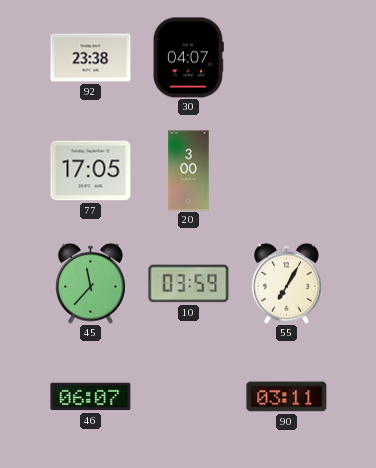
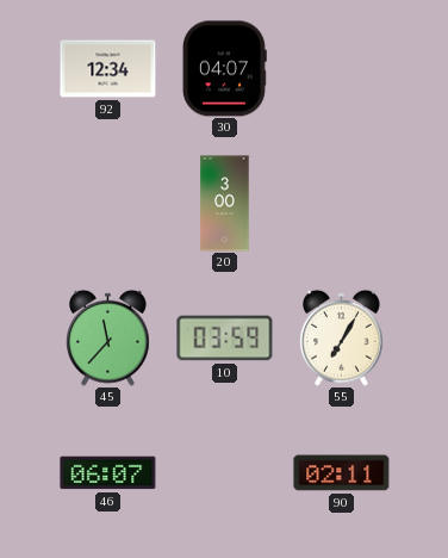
92: 23:38 -> 12:34
77: 17:05 -> none
90: 03:11 -> 02:11
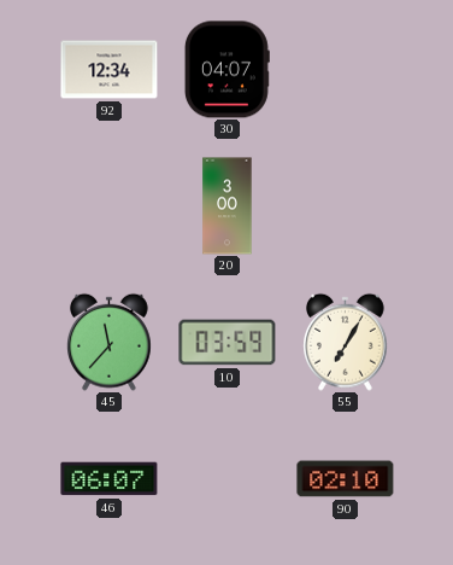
90: 02:11 -> 02:10
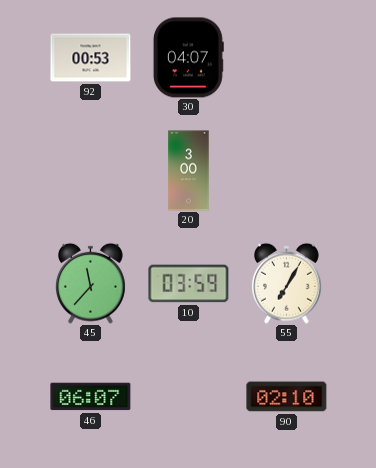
92: 12:34 -> 00:53
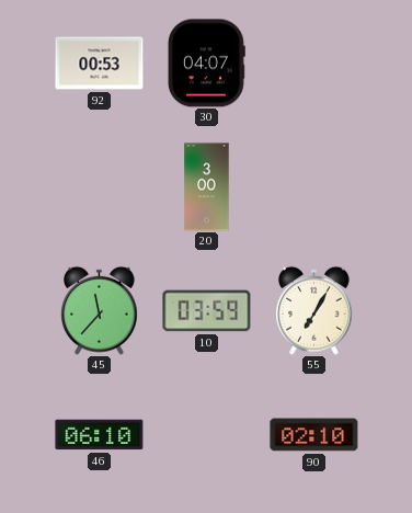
46: 06:07 -> 06:10
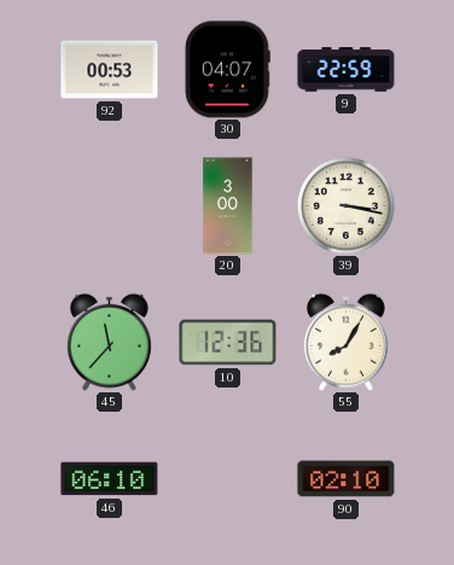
9: none -> 22:59
39: none -> 3:17
10: 03:59 -> 12:36
55: 7:05 -> 8:05
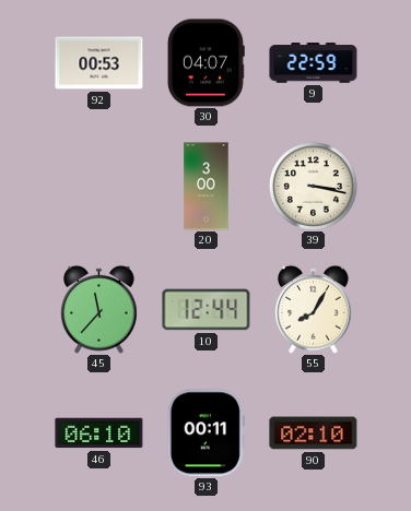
10: 12:36 -> 12:44
93: none -> 00:11
